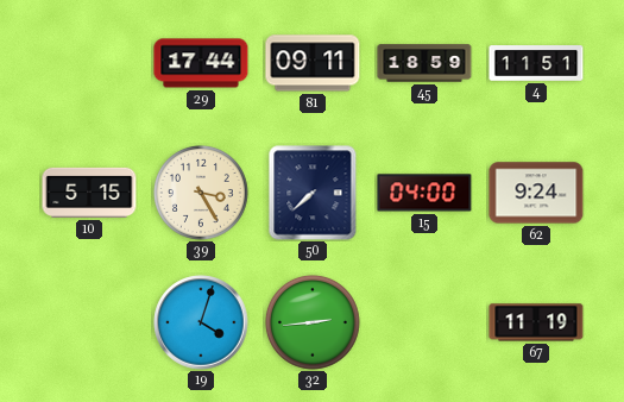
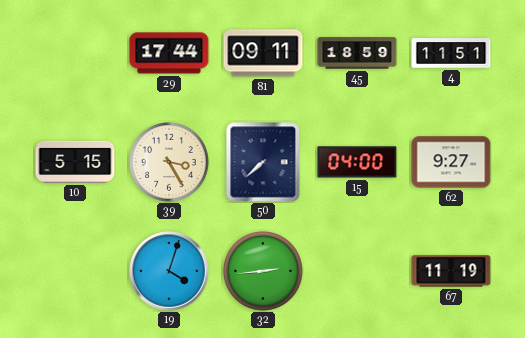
62: 9:24 -> 9:27
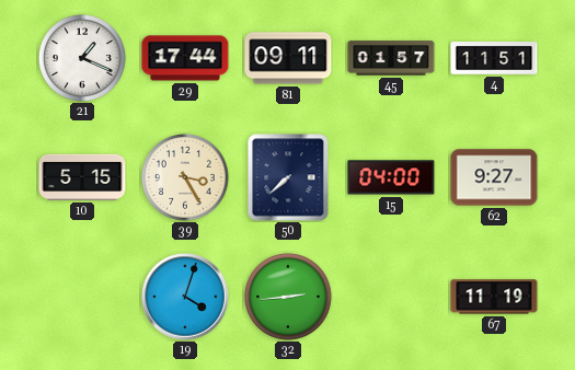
21: none -> 1:19
45: 18:59 -> 01:57
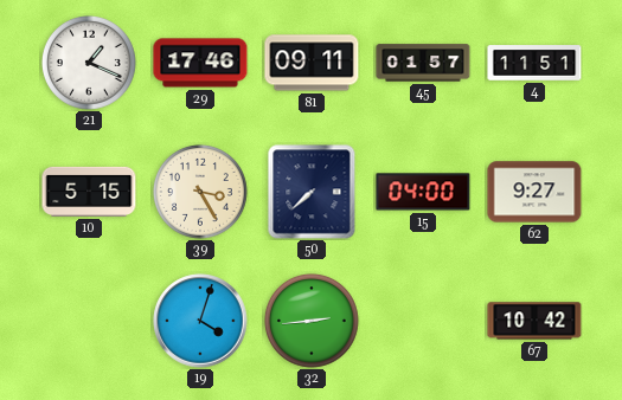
29: 17:44 -> 17:46
67: 11:19 -> 10:42
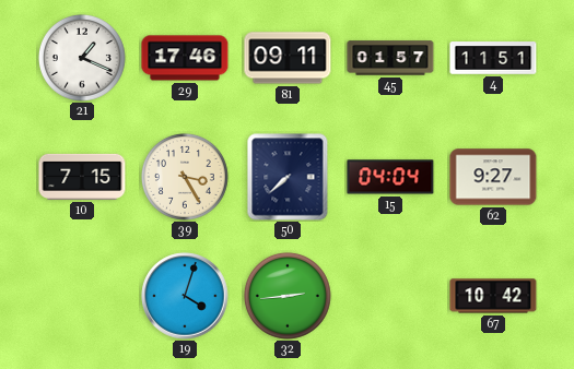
10: 5:15 -> 7:15
15: 04:00 -> 04:04
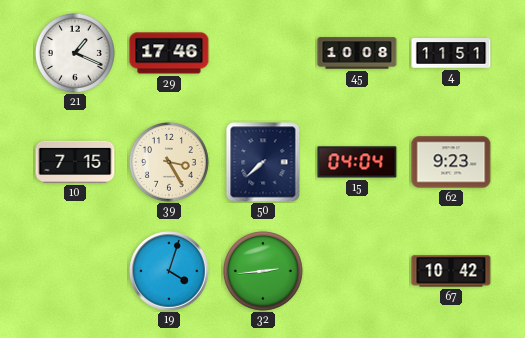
81: 09:11 -> none
45: 01:57 -> 10:08
62: 9:27 -> 9:23
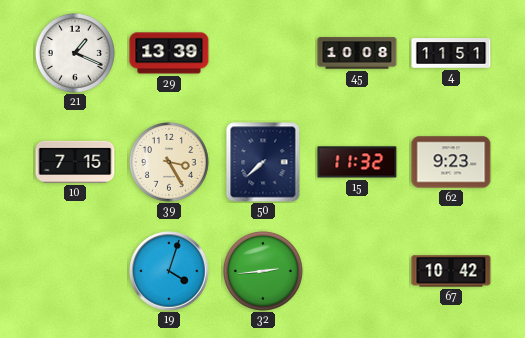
29: 17:46 -> 13:39
15: 04:04 -> 11:32
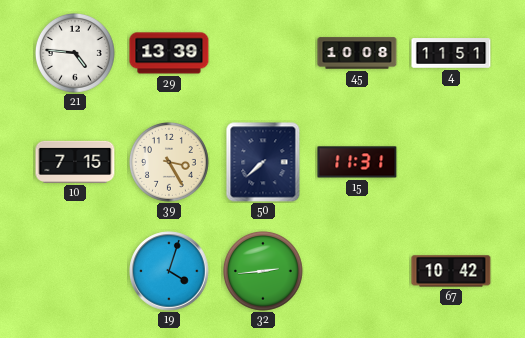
21: 1:19 -> 4:46
15: 11:32 -> 11:31
62: 9:23 -> none
